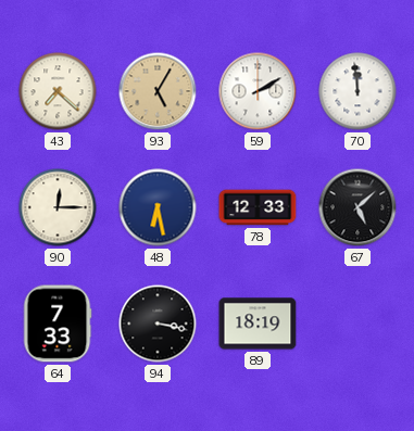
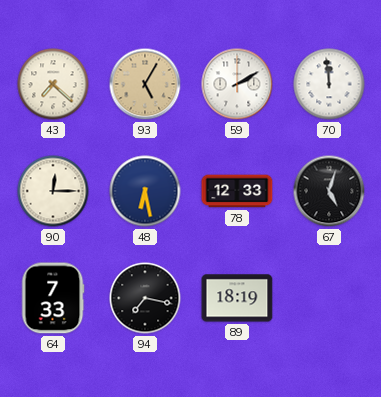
67: 5:08 -> 5:03
94: 3:17 -> 7:17
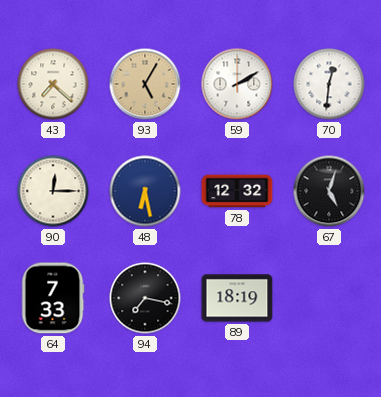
70: 11:59 -> 12:31
78: 12:33 -> 12:32
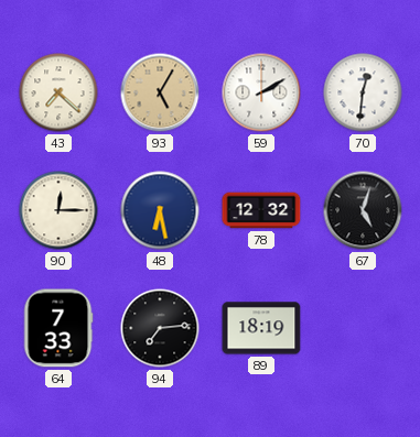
94: 7:17 -> 7:14
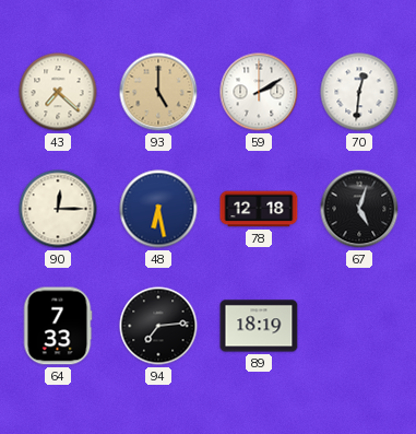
93: 5:05 -> 5:00
78: 12:32 -> 12:18
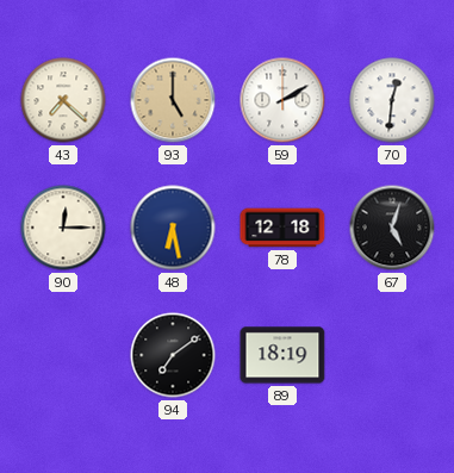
64: 7:33 -> none
94: 7:14 -> 7:09
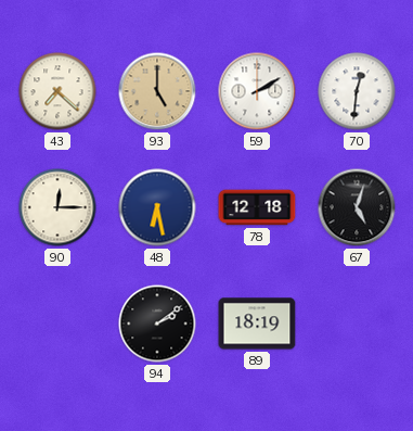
94: 7:09 -> 2:09
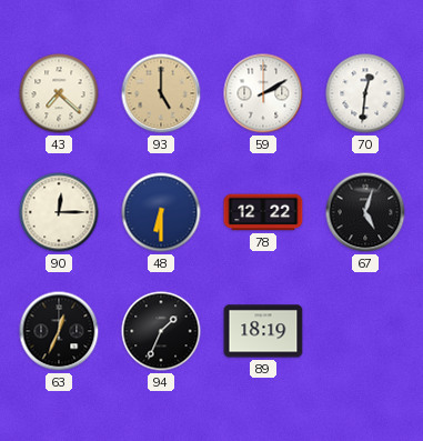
48: 6:28 -> 6:30
78: 12:18 -> 12:22
63: none -> 12:34
94: 2:09 -> 1:34
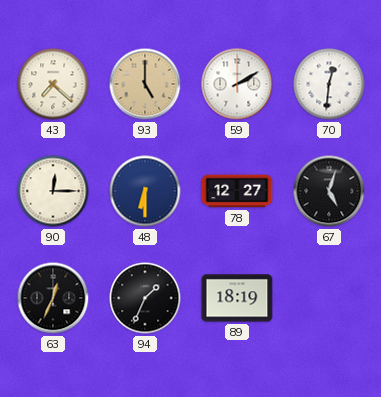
78: 12:22 -> 12:27
